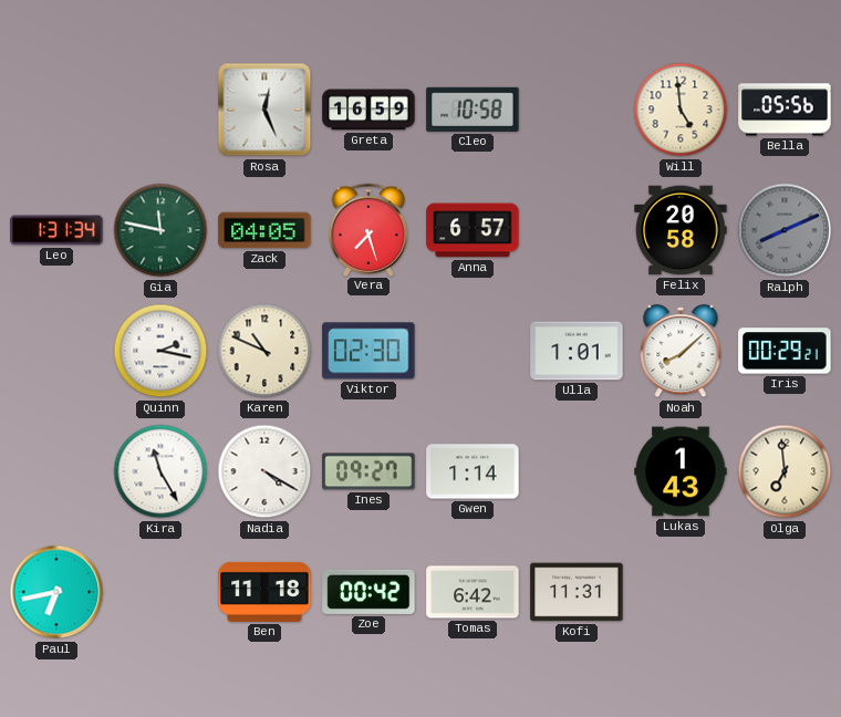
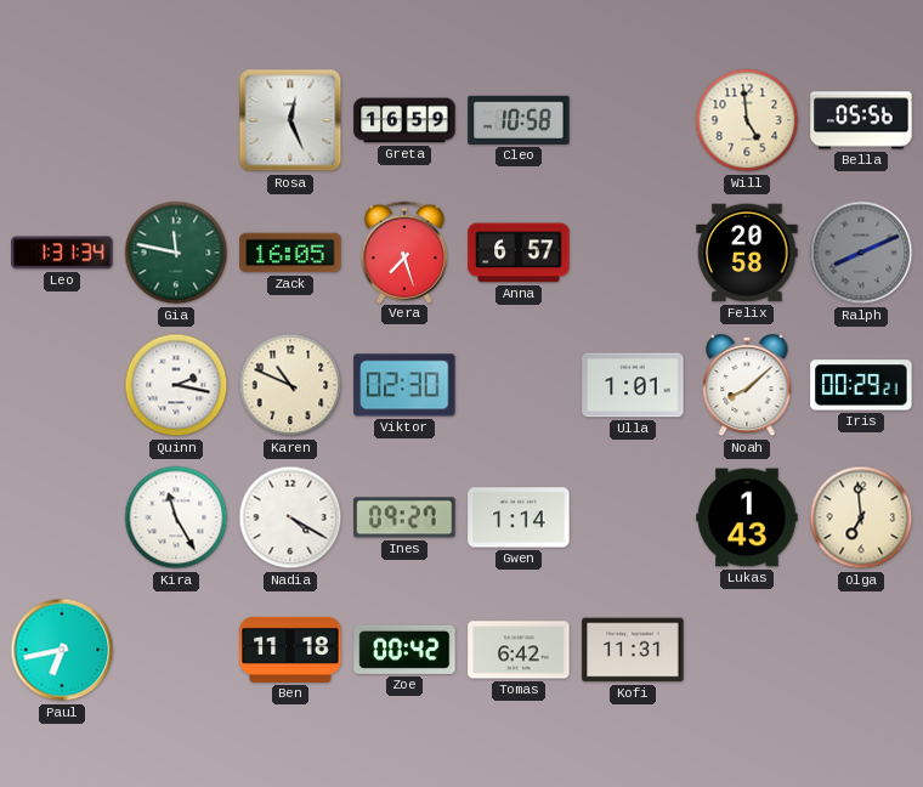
Zack: 04:05 -> 16:05
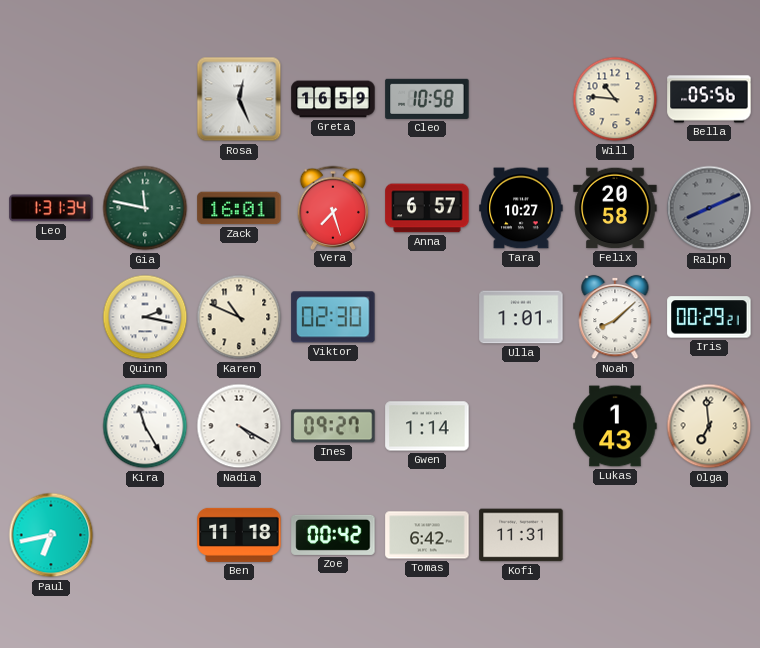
Will: 4:59 -> 10:46
Zack: 16:05 -> 16:01
Tara: none -> 10:27
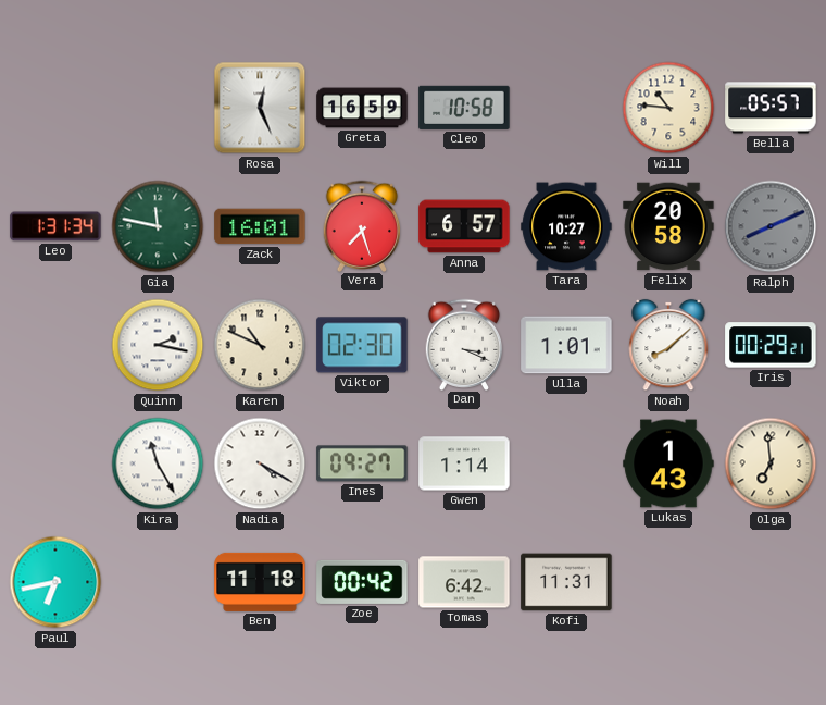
Bella: 05:56 -> 05:57
Dan: none -> 3:19
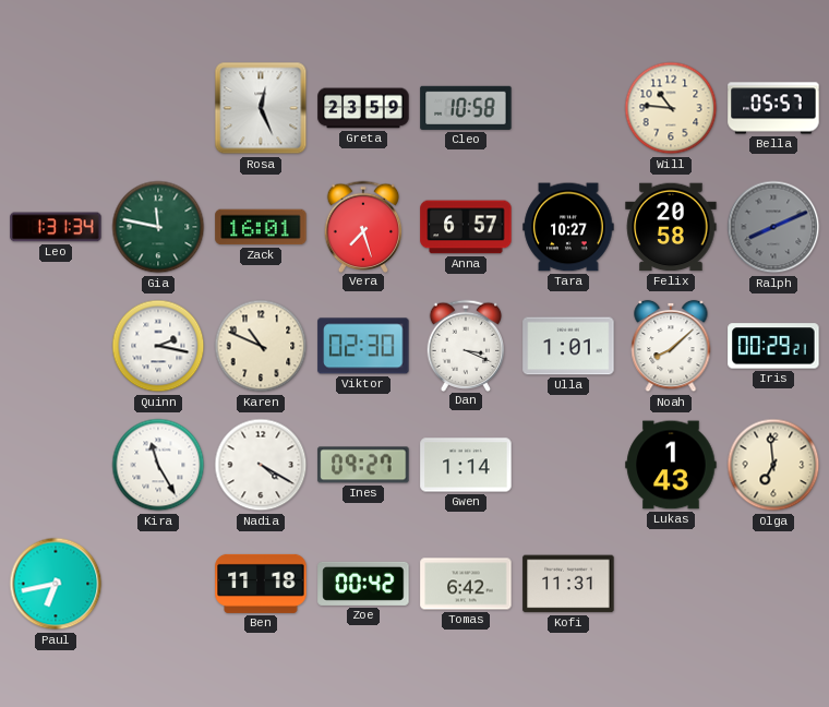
Greta: 16:59 -> 23:59
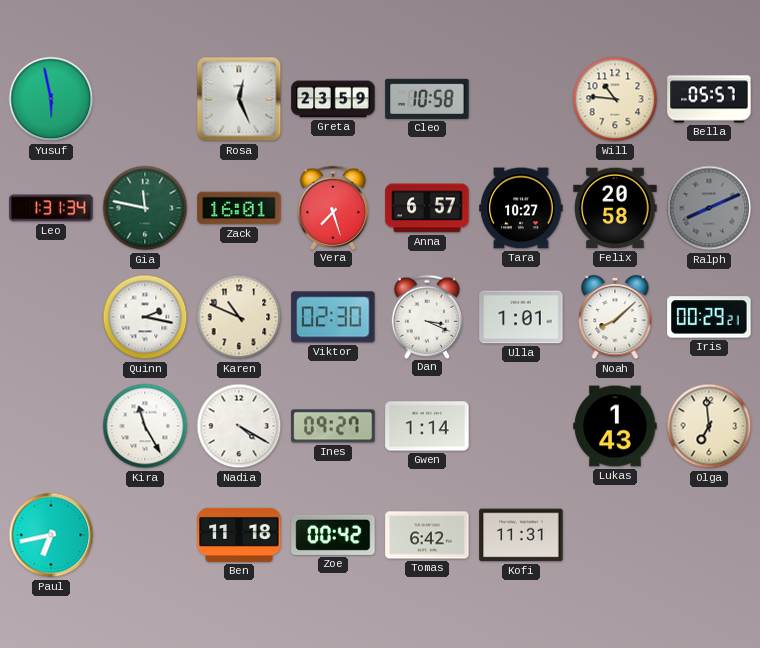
Yusuf: none -> 5:58
